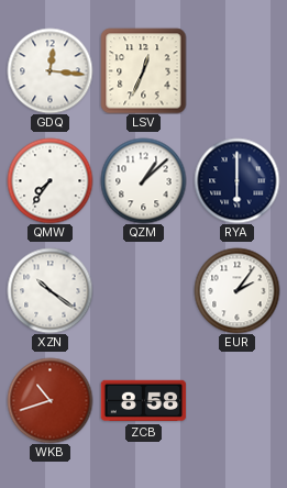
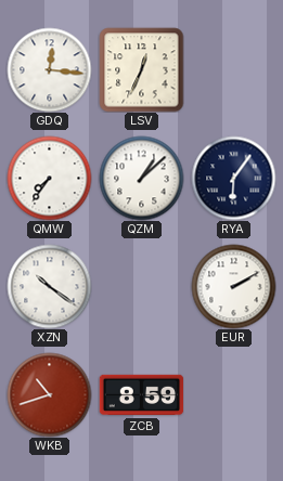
RYA: 6:00 -> 6:06
EUR: 2:06 -> 2:10
ZCB: 8:58 -> 8:59
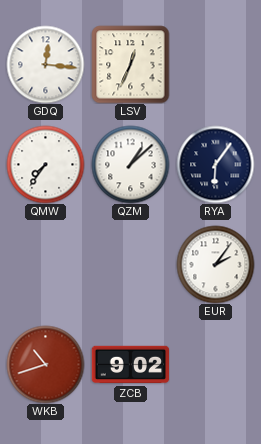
XZN: 10:21 -> none
EUR: 2:10 -> 2:06
ZCB: 8:59 -> 9:02
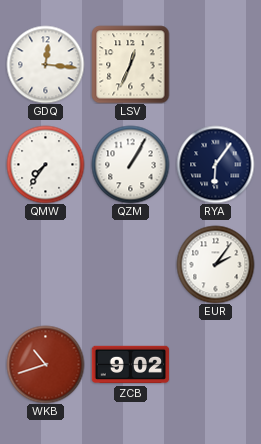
QZM: 1:08 -> 1:05
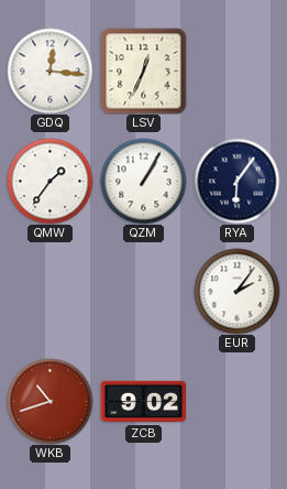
QMW: 7:36 -> 1:36
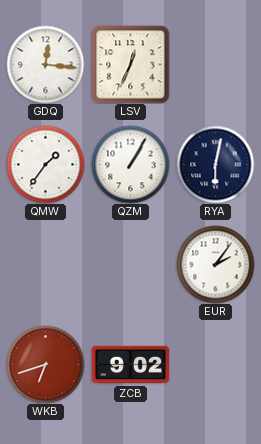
RYA: 6:06 -> 6:02
WKB: 10:42 -> 6:42
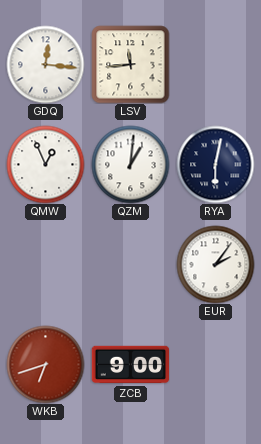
LSV: 12:34 -> 11:44
QMW: 1:36 -> 12:56
QZM: 1:05 -> 1:01
ZCB: 9:02 -> 9:00
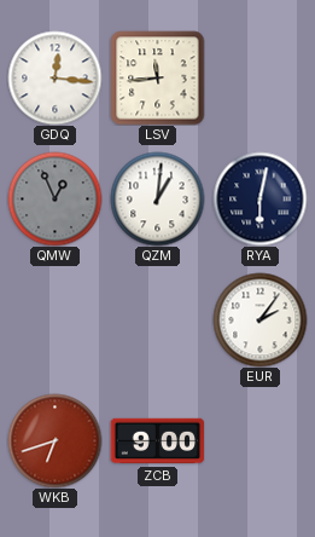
QMW dial: white -> grey
